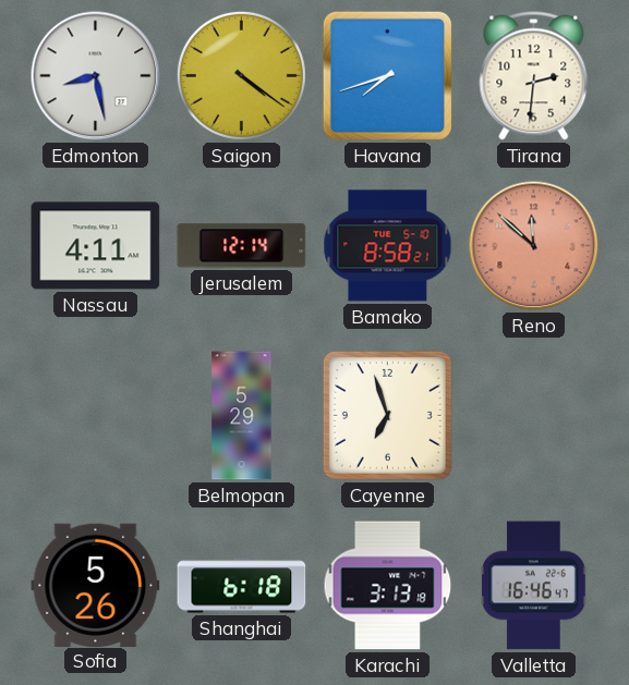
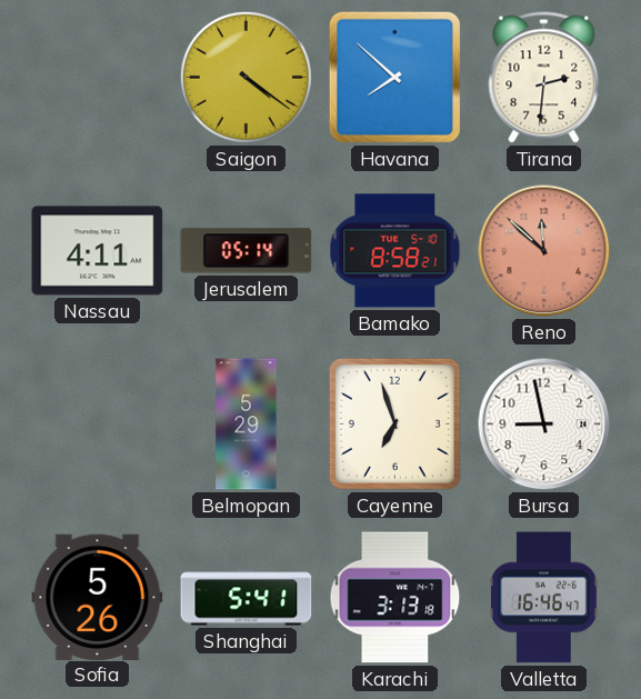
Edmonton: 8:28 -> none
Havana: 7:42 -> 7:52
Jerusalem: 12:14 -> 05:14
Bursa: none -> 8:58
Shanghai: 6:18 -> 5:41
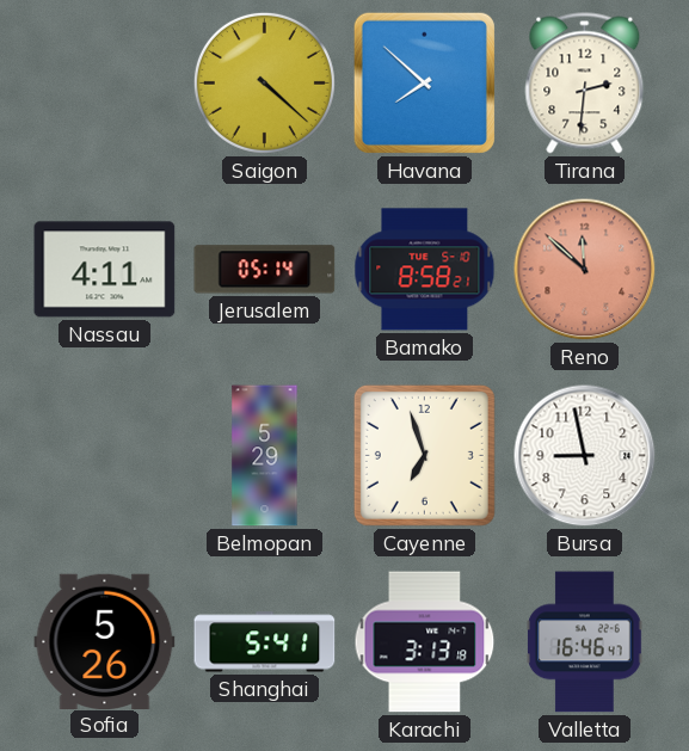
Saigon: 4:21 -> 4:22
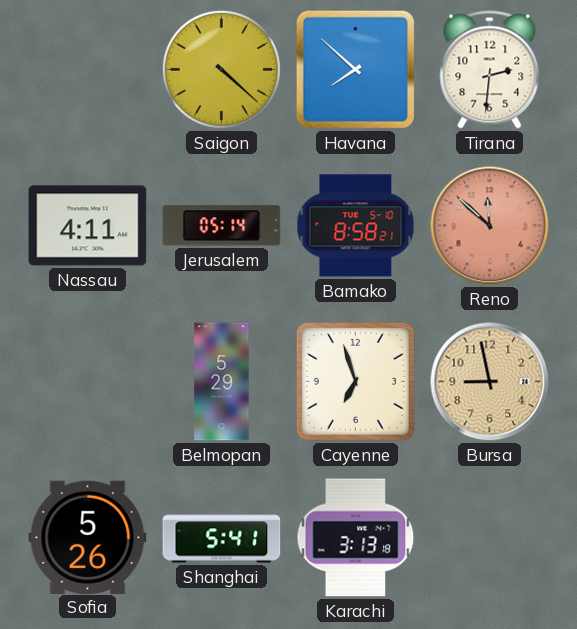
Bursa dial: white -> champagne
Valletta: 16:46 -> none
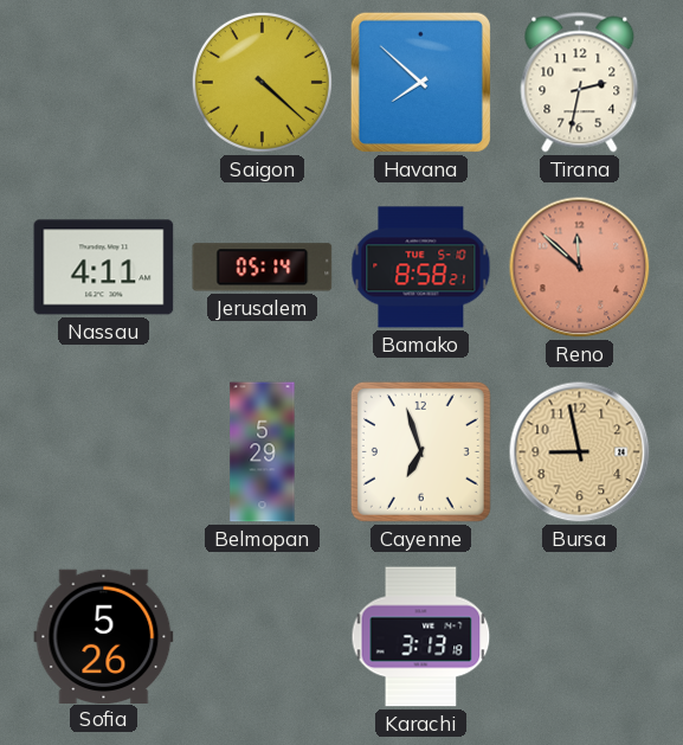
Tirana: 2:31 -> 2:32
Shanghai: 5:41 -> none
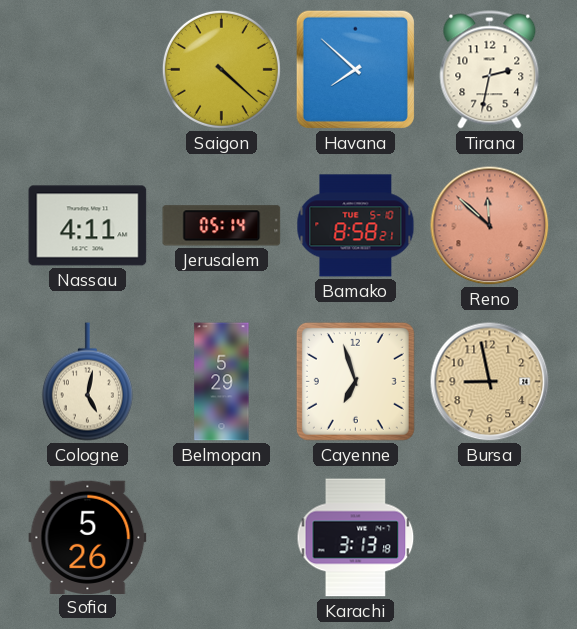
Cologne: none -> 5:02
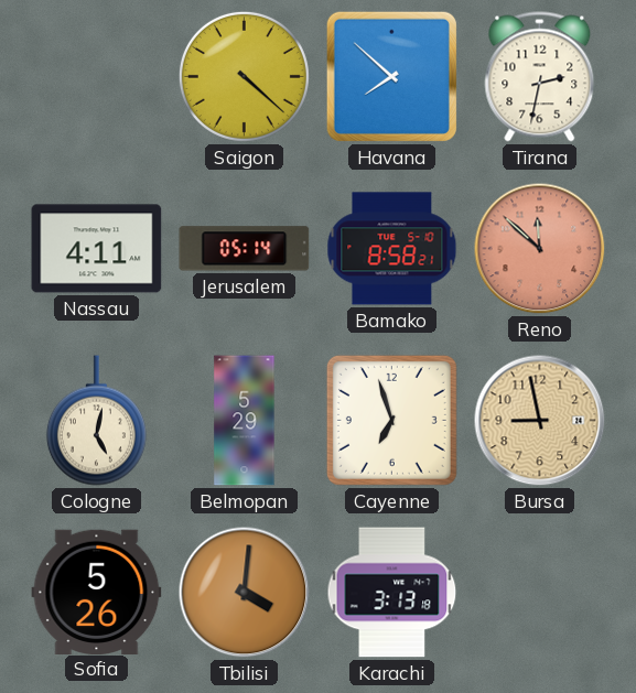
Tbilisi: none -> 4:01
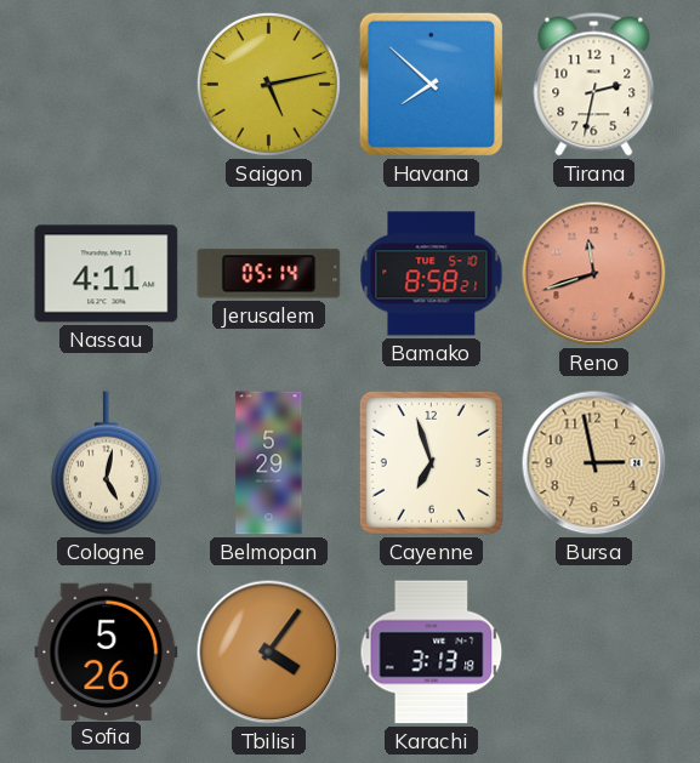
Saigon: 4:22 -> 5:13
Reno: 11:52 -> 11:42
Bursa: 8:58 -> 2:58
Tbilisi: 4:01 -> 4:06
